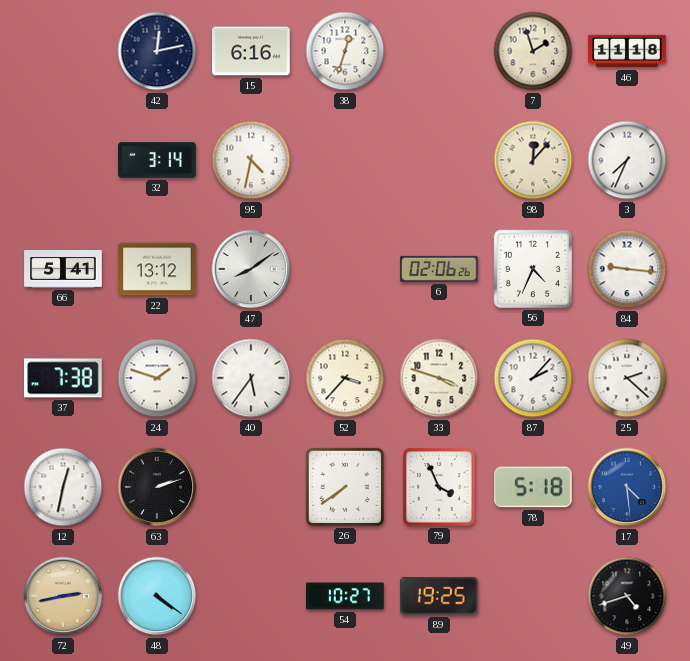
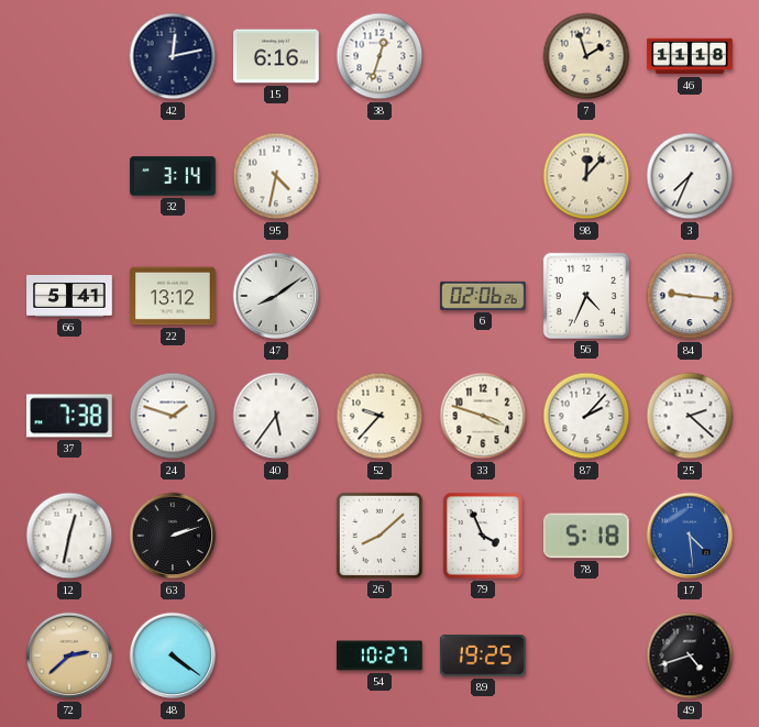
52: 3:37 -> 9:37
26: 7:39 -> 8:08
72: 2:43 -> 2:38
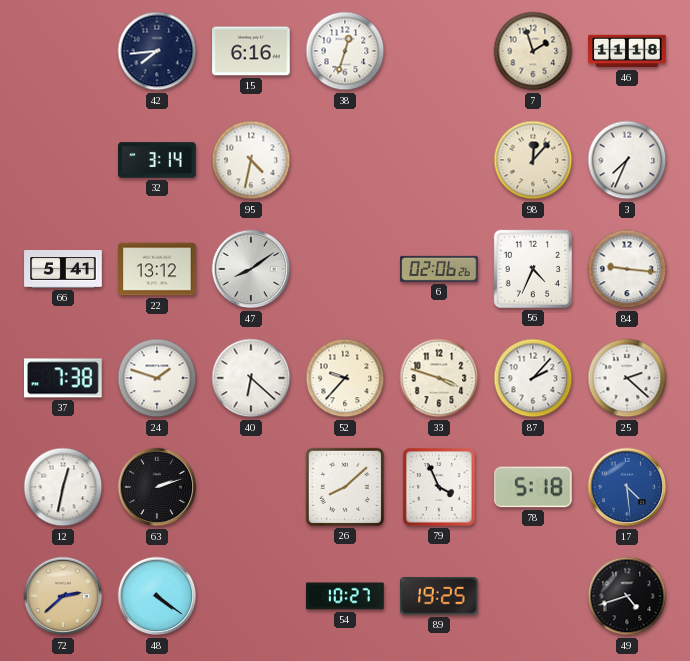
42: 12:13 -> 7:44
40: 5:36 -> 6:22
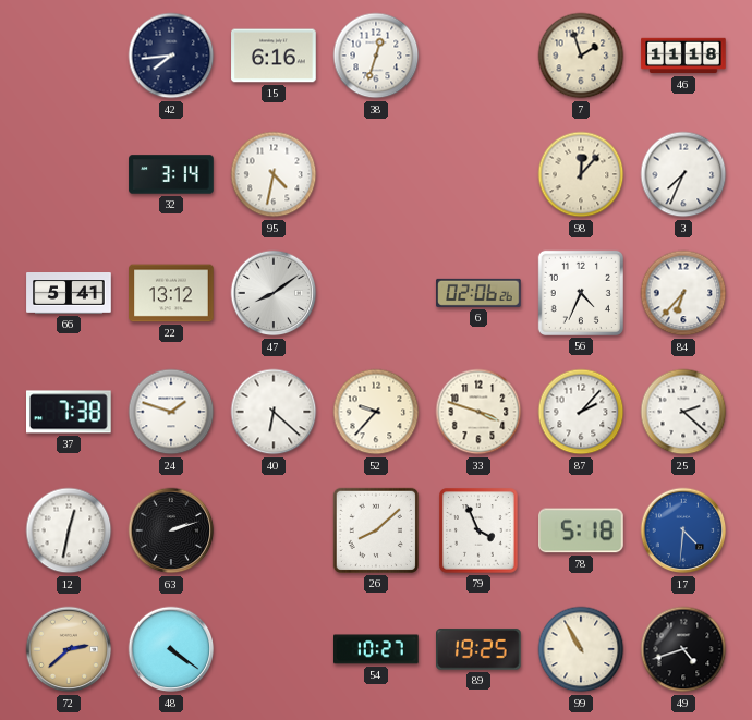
84: 9:16 -> 6:37
17: 4:29 -> 4:31
99: none -> 10:55
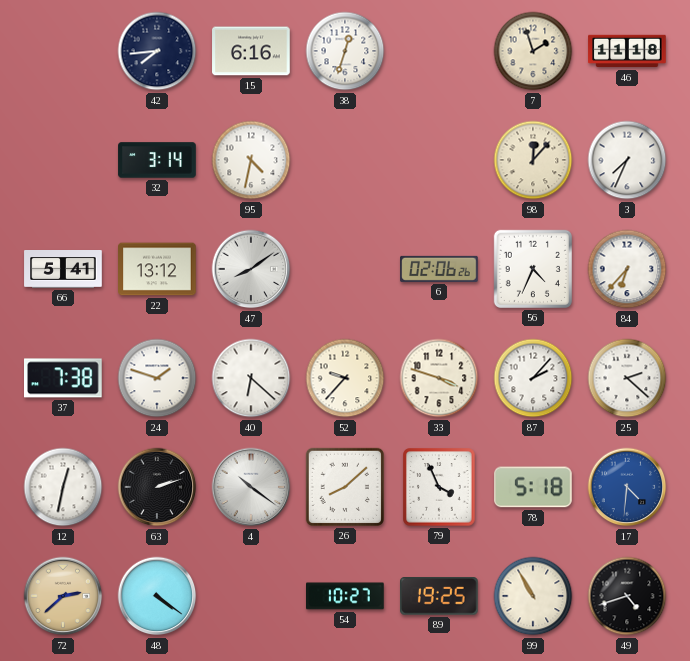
4: none -> 10:21
